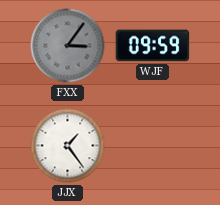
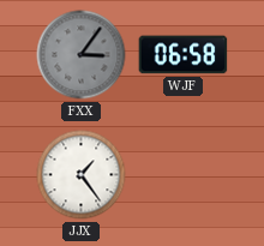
WJF: 09:59 -> 06:58
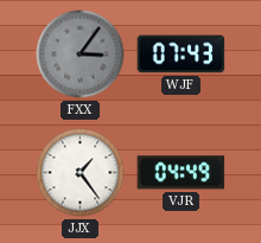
WJF: 06:58 -> 07:43
VJR: none -> 04:49
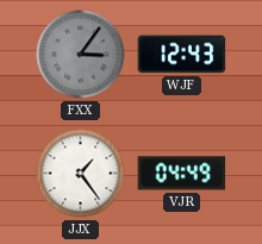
WJF: 07:43 -> 12:43
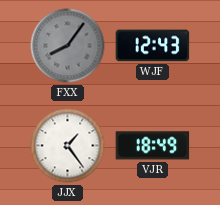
FXX: 3:06 -> 8:06
VJR: 04:49 -> 18:49
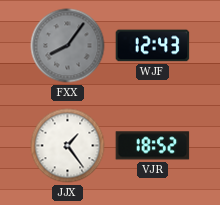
VJR: 18:49 -> 18:52
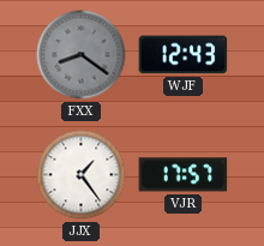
FXX: 8:06 -> 8:21
VJR: 18:52 -> 17:57
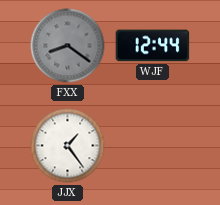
WJF: 12:43 -> 12:44
VJR: 17:57 -> none
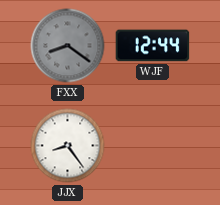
JJX: 1:24 -> 8:24
